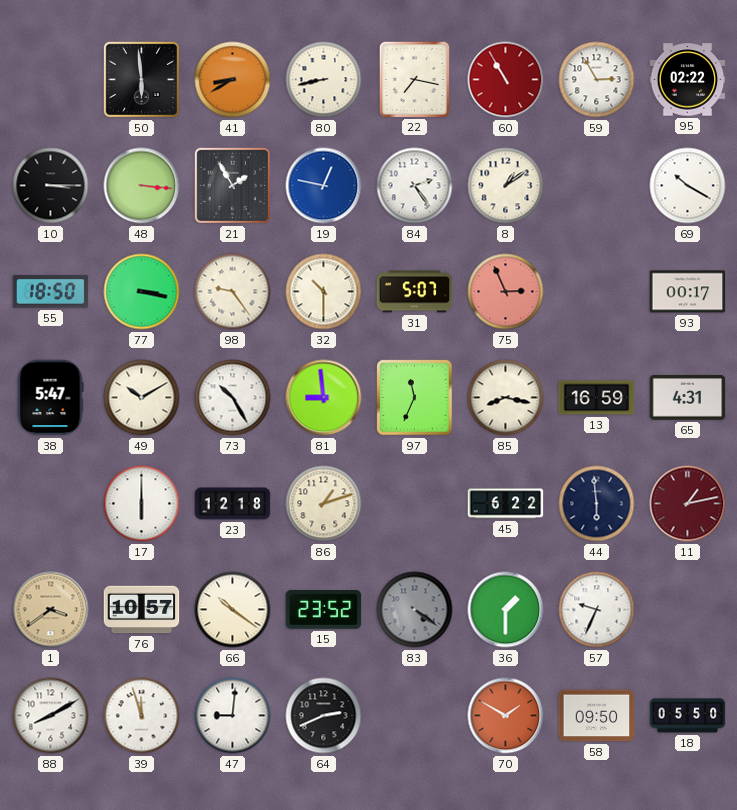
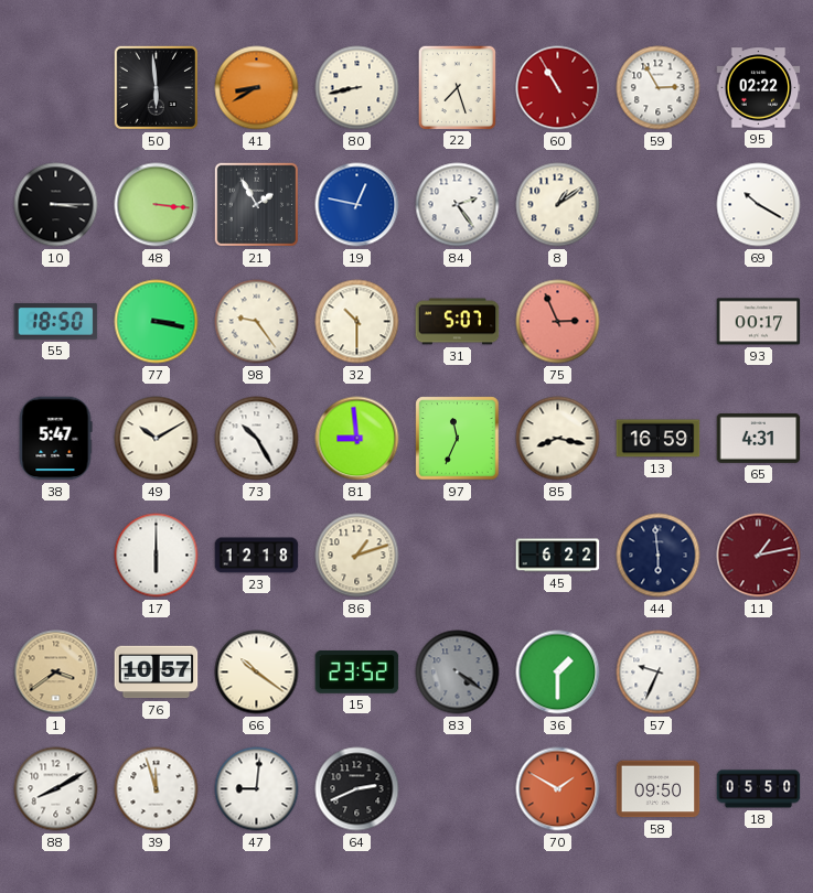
22: 7:17 -> 7:27
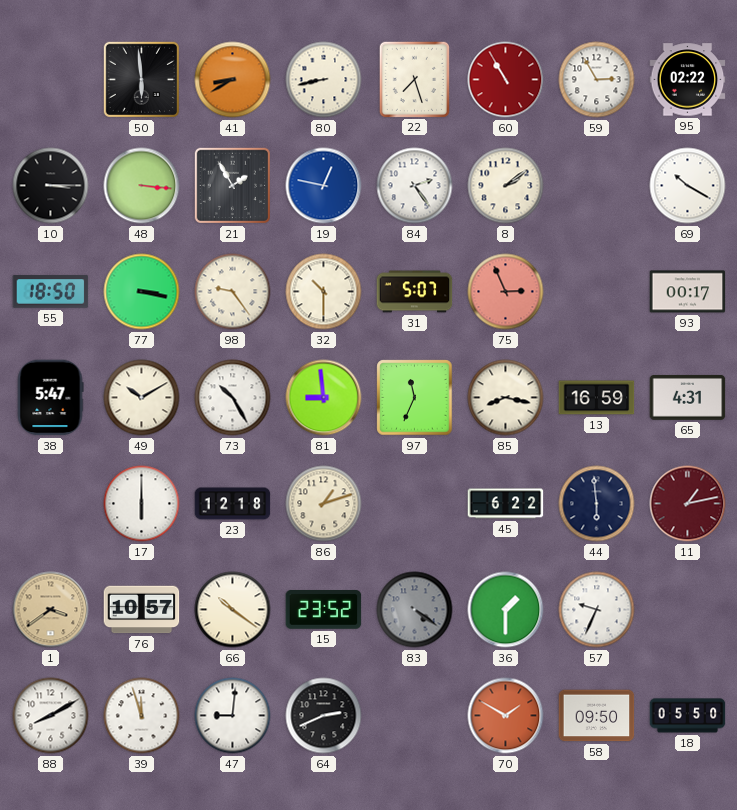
8: 1:09 -> 2:09
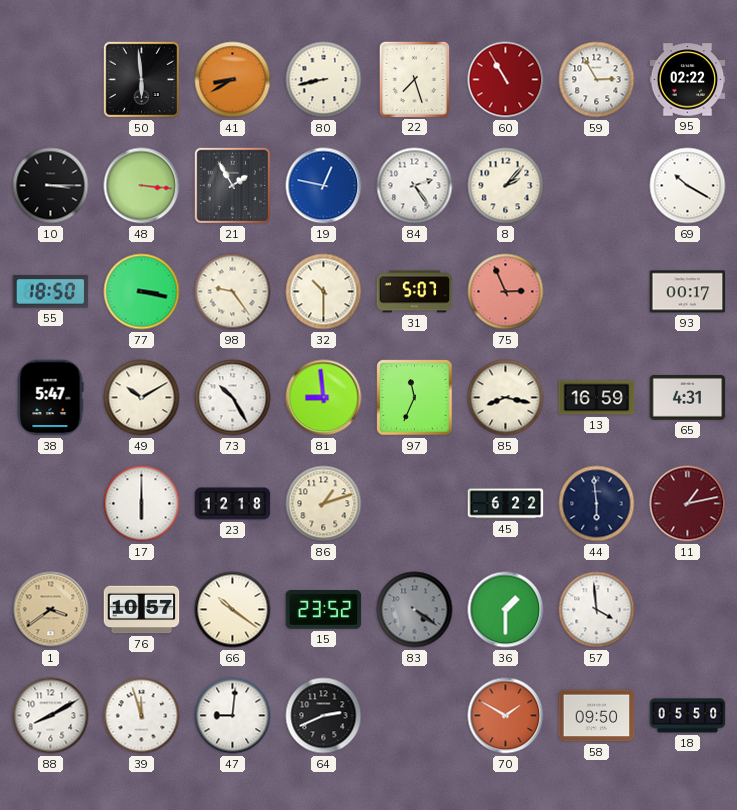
8: 2:09 -> 2:07
57: 9:34 -> 3:59
